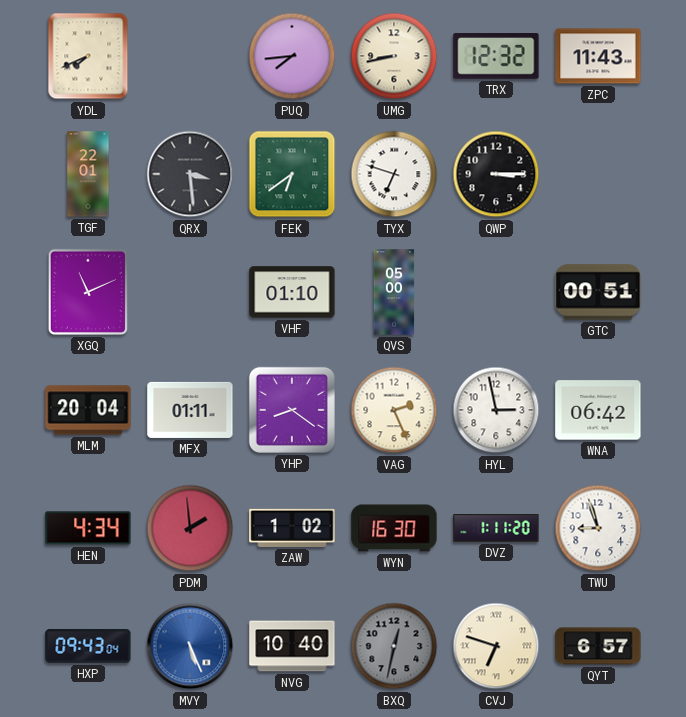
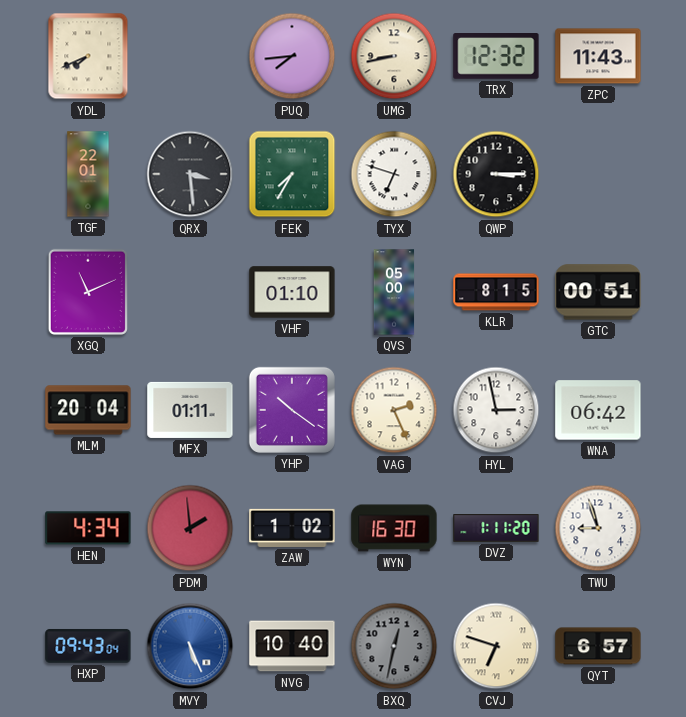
FEK: 6:39 -> 7:35
KLR: none -> 8:15
YHP: 8:21 -> 10:21
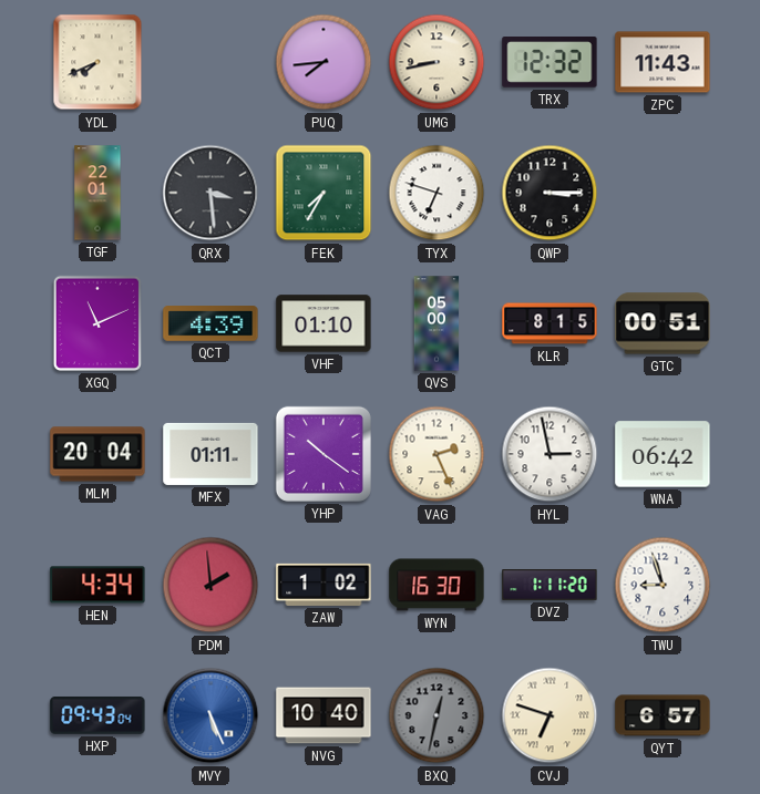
QCT: none -> 4:39
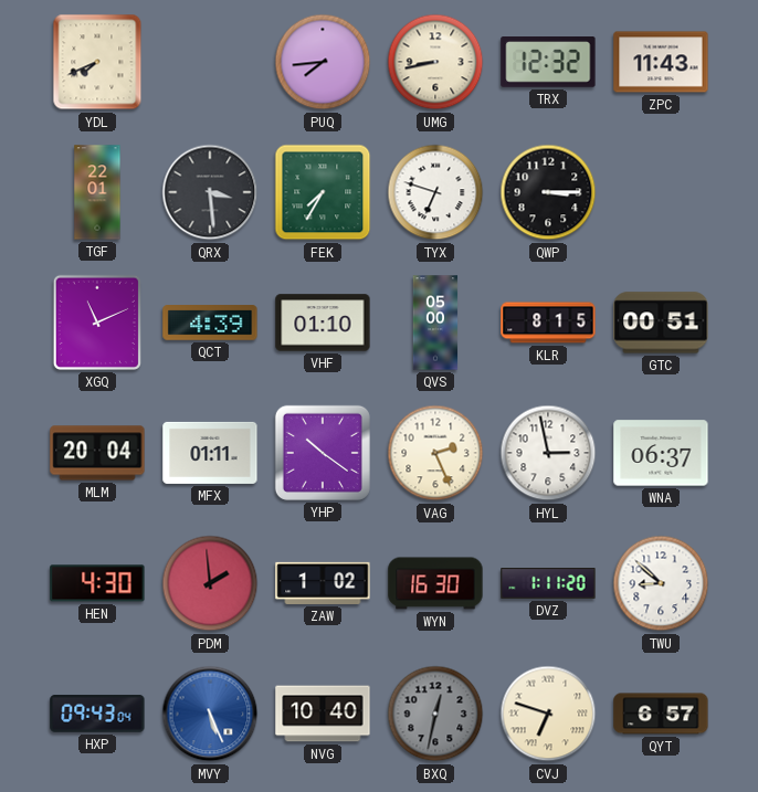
WNA: 06:42 -> 06:37
HEN: 4:34 -> 4:30
TWU: 8:57 -> 8:52
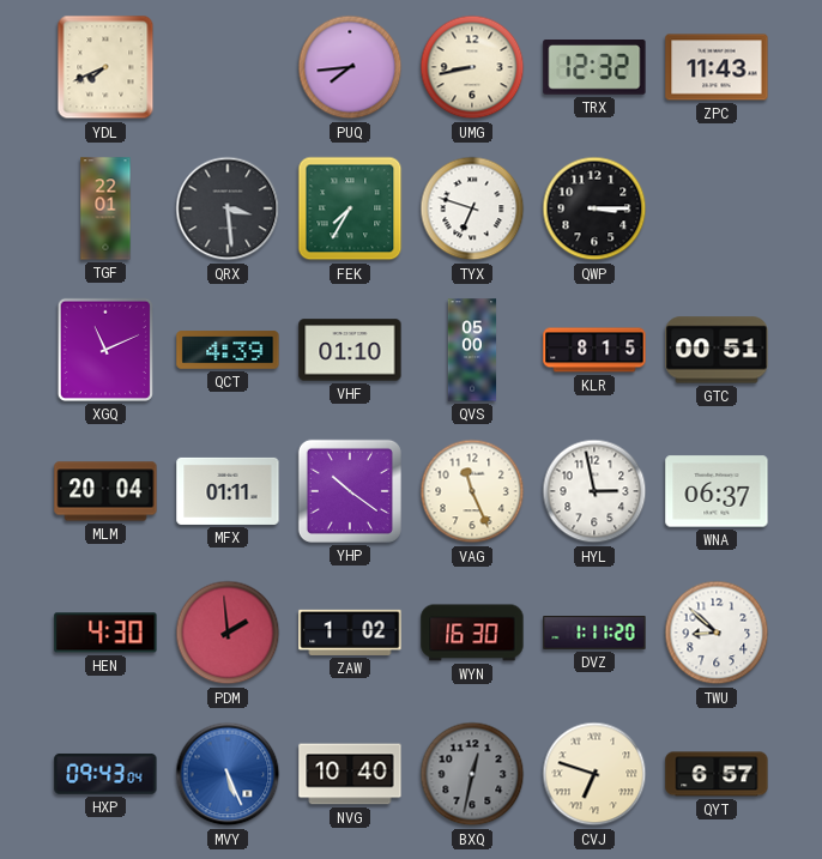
VAG: 2:26 -> 11:26
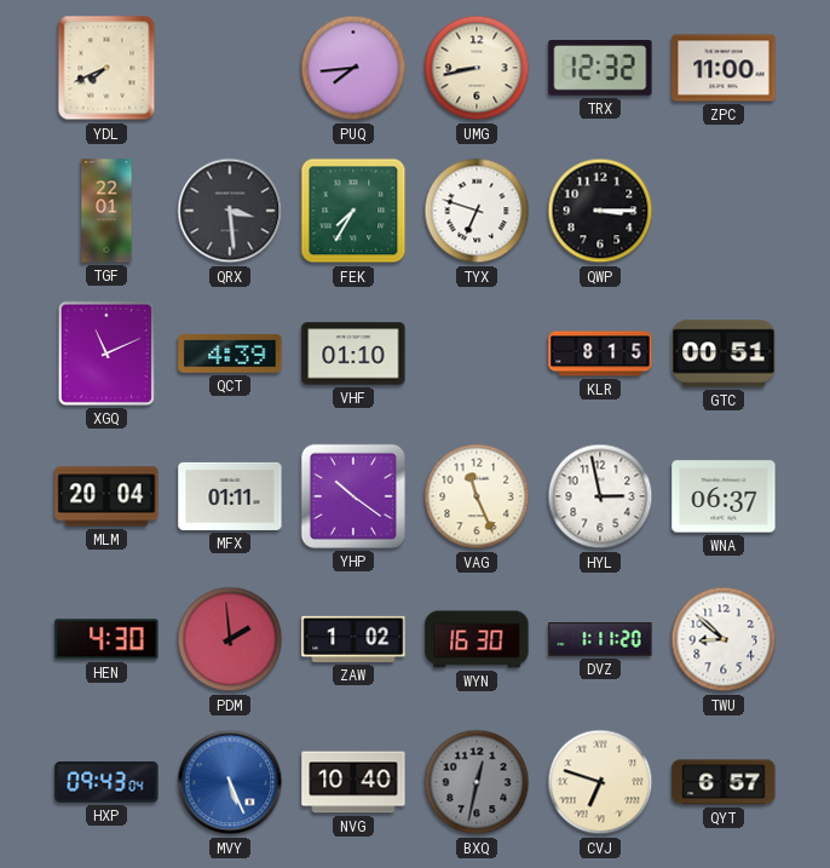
ZPC: 11:43 -> 11:00
QVS: 05:00 -> none
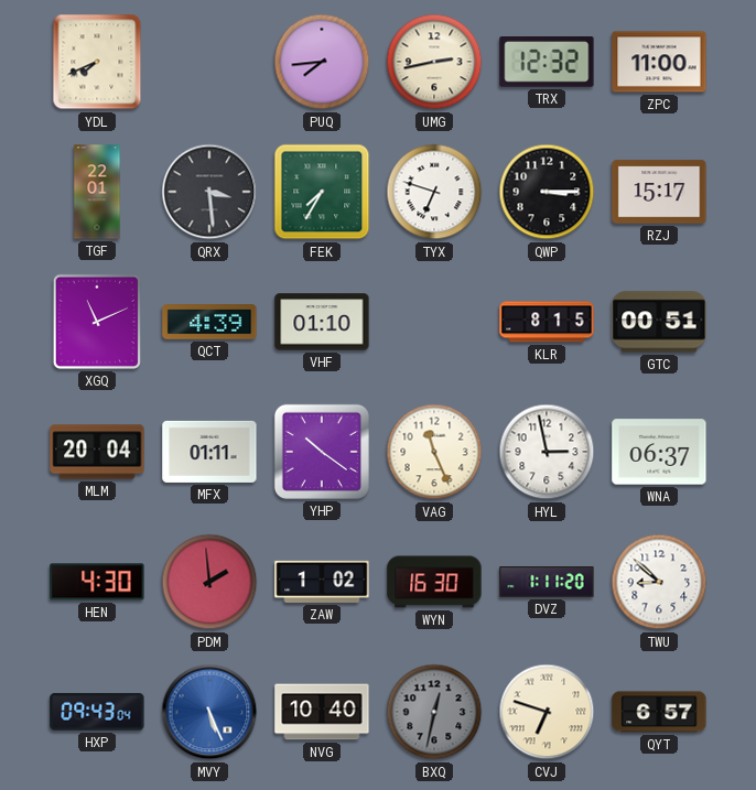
UMG: 8:43 -> 2:43
RZJ: none -> 15:17
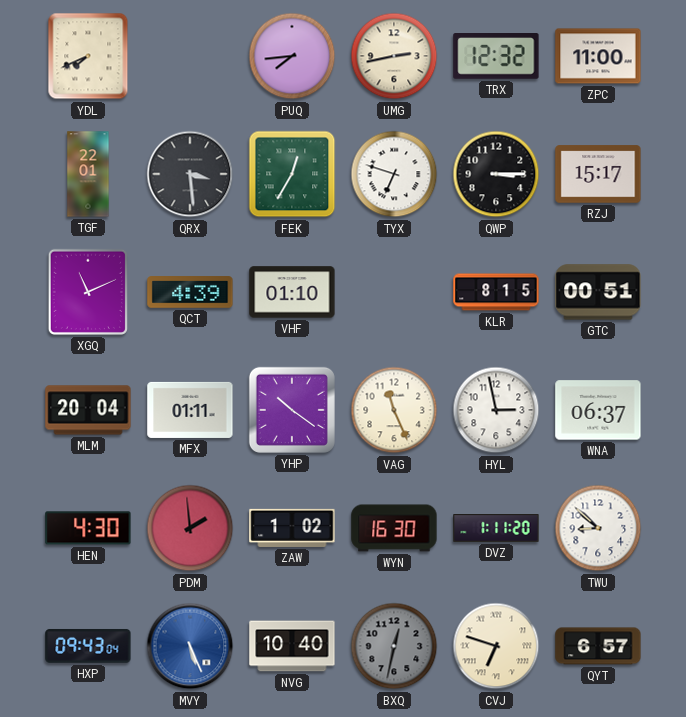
FEK: 7:35 -> 12:35
